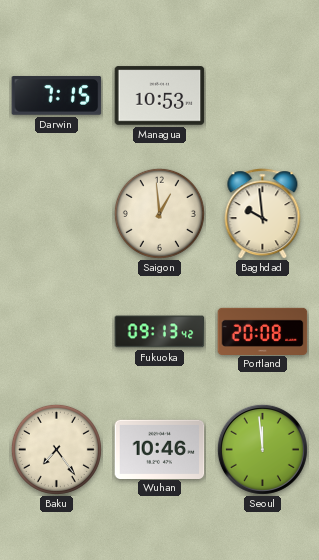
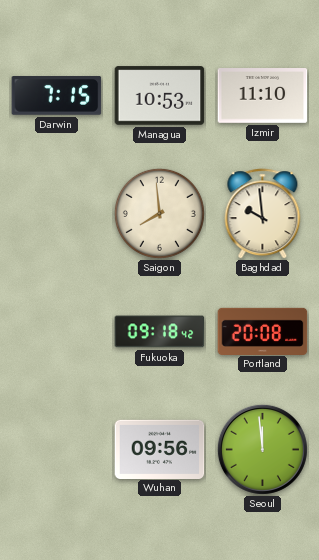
Izmir: none -> 11:10
Saigon: 12:59 -> 7:59
Fukuoka: 09:13 -> 09:18
Baku: 7:24 -> none
Wuhan: 10:46 -> 09:56
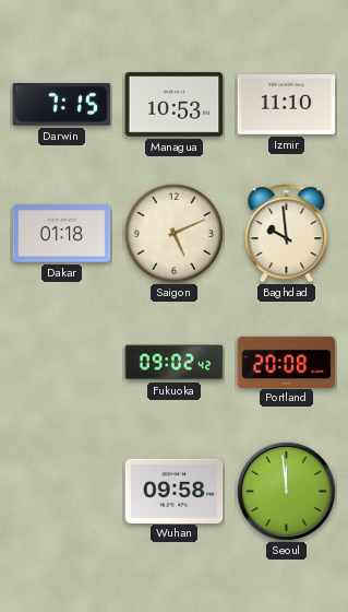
Dakar: none -> 01:18
Saigon: 7:59 -> 5:11
Fukuoka: 09:18 -> 09:02
Wuhan: 09:56 -> 09:58
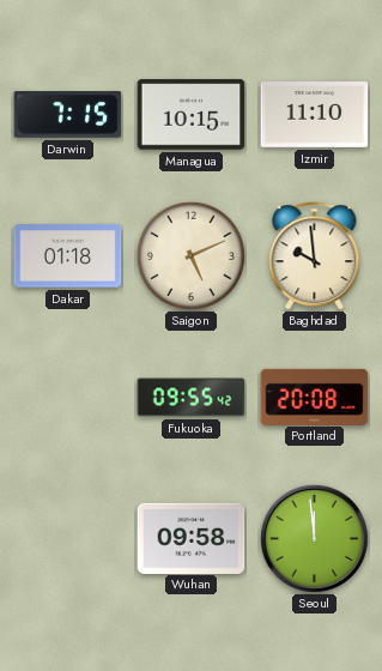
Managua: 10:53 -> 10:15
Fukuoka: 09:02 -> 09:55
